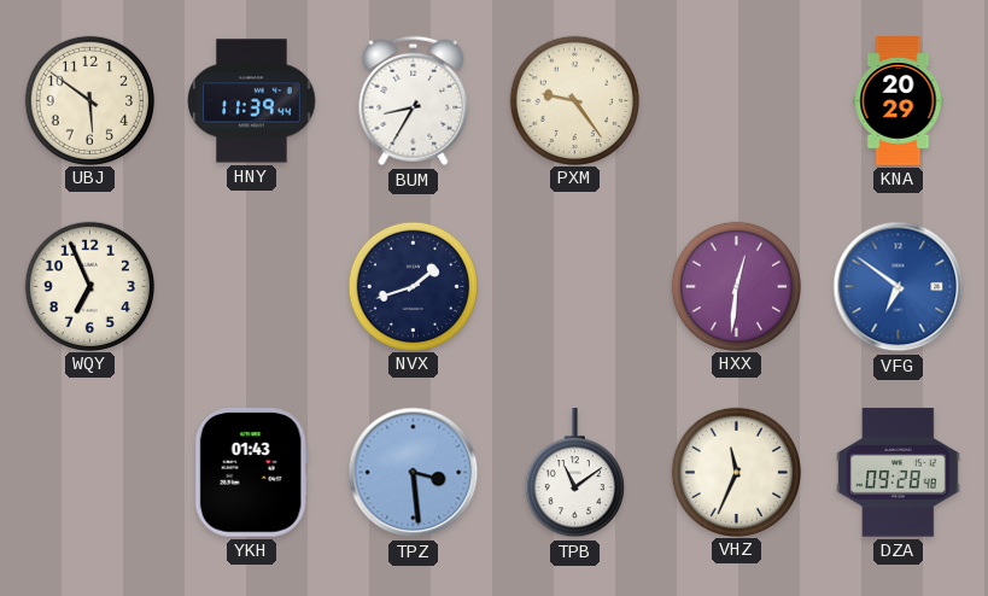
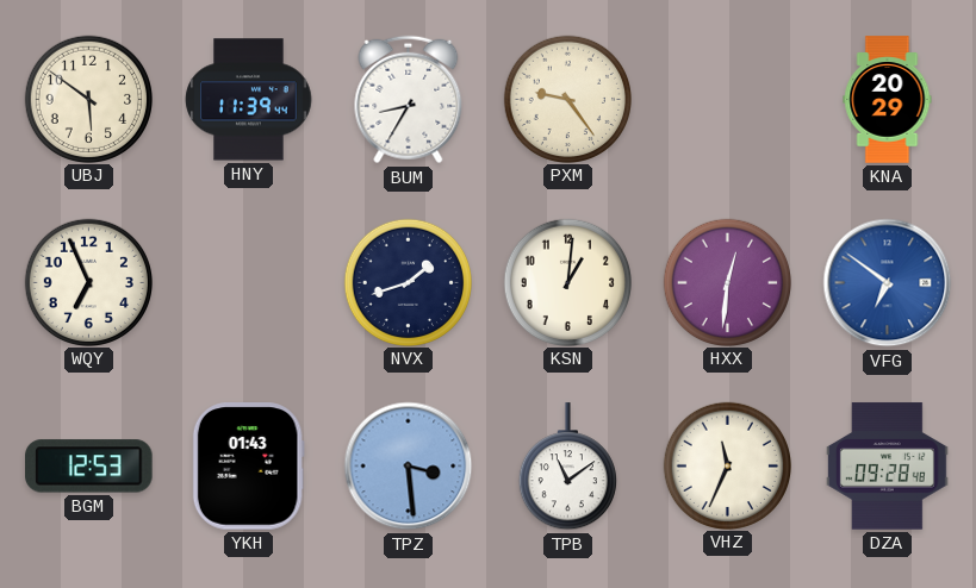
KSN: none -> 1:01
BGM: none -> 12:53
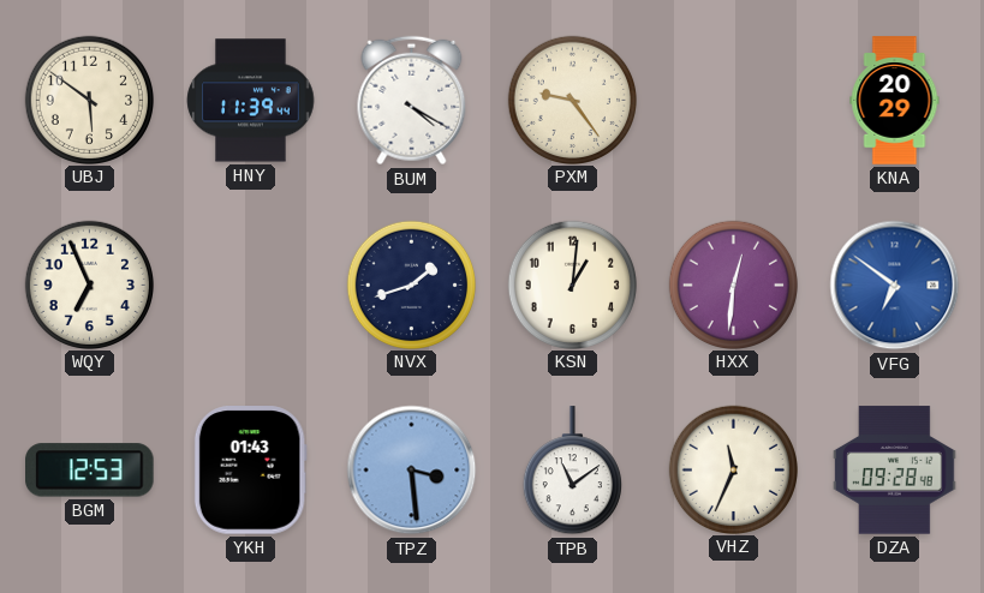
BUM: 8:35 -> 4:20
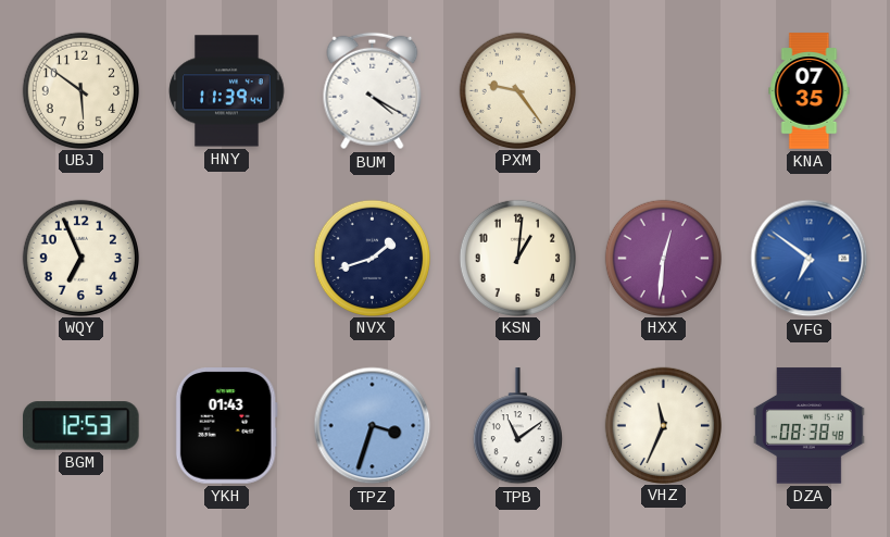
KNA: 20:29 -> 07:35
TPZ: 3:29 -> 3:33
DZA: 09:28 -> 08:38
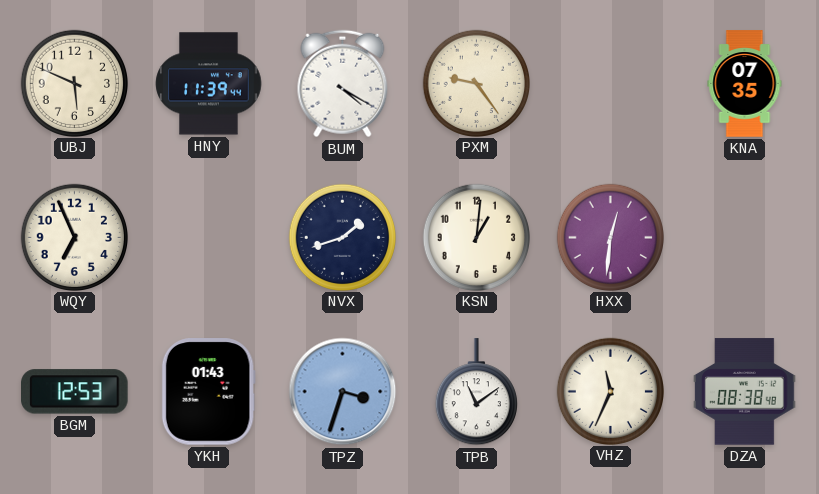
UBJ: 5:51 -> 5:49
VFG: 6:51 -> none
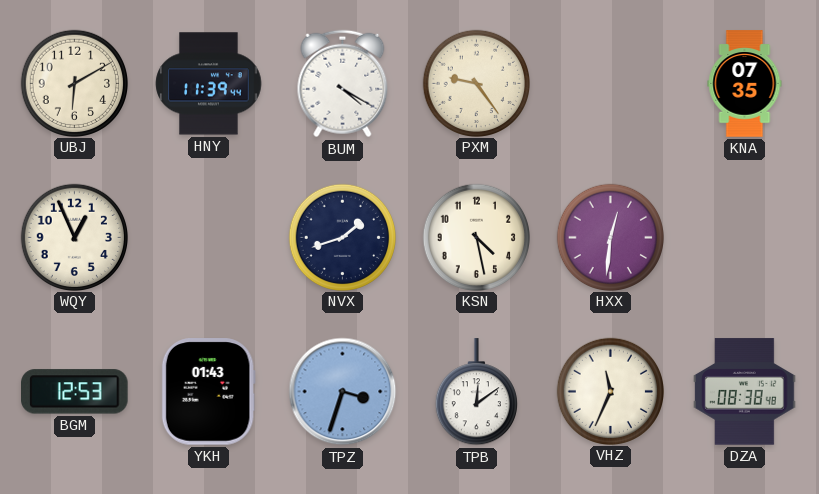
UBJ: 5:49 -> 6:10
WQY: 6:56 -> 12:56
KSN: 1:01 -> 4:28
TPB: 11:09 -> 12:09
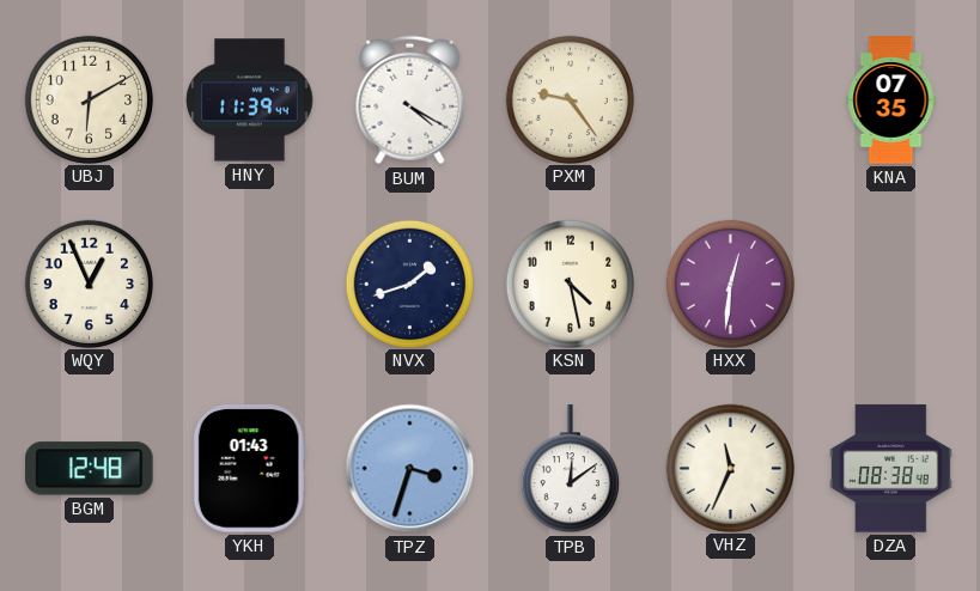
BGM: 12:53 -> 12:48
